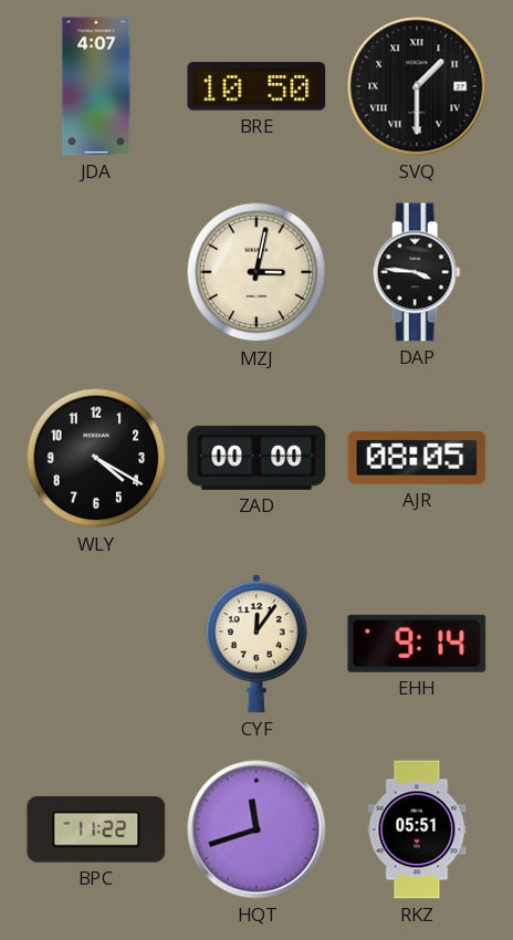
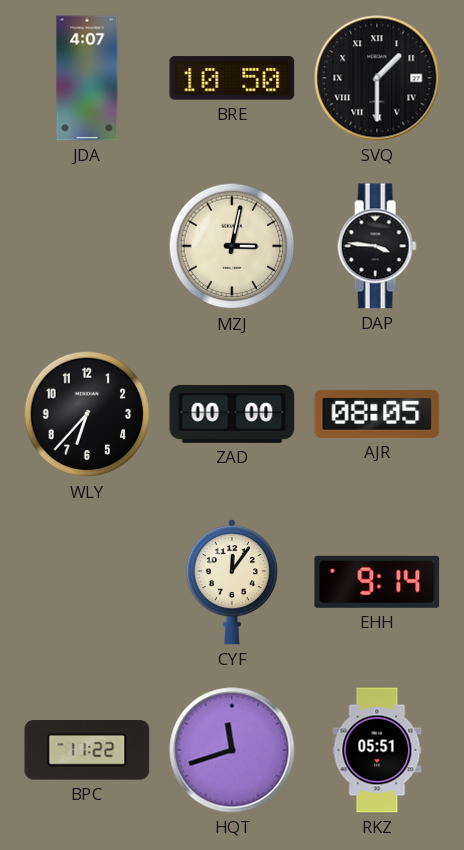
WLY: 4:20 -> 6:37
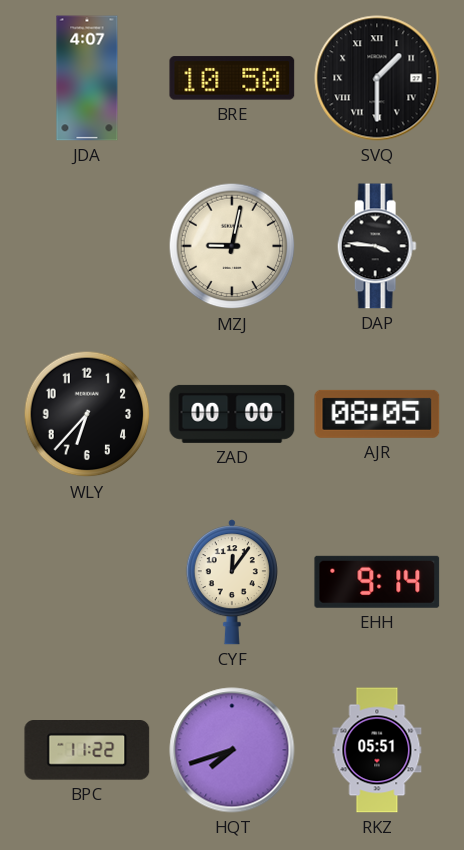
MZJ: 3:02 -> 9:02
HQT: 11:42 -> 7:42
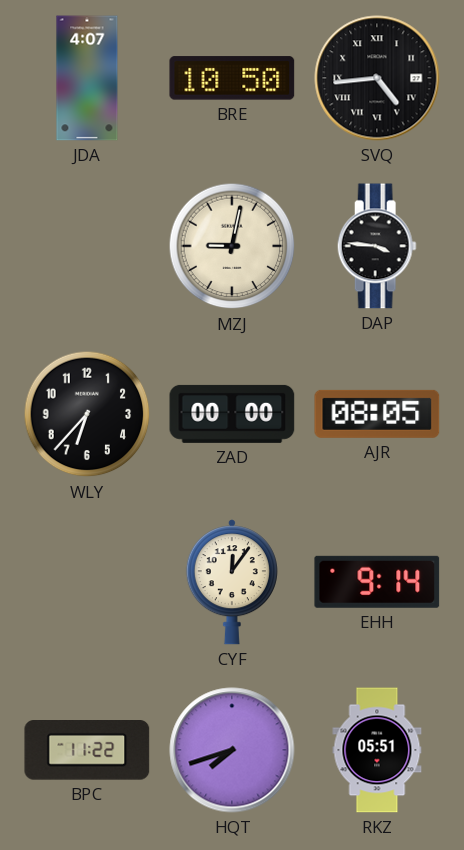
SVQ: 1:30 -> 4:44
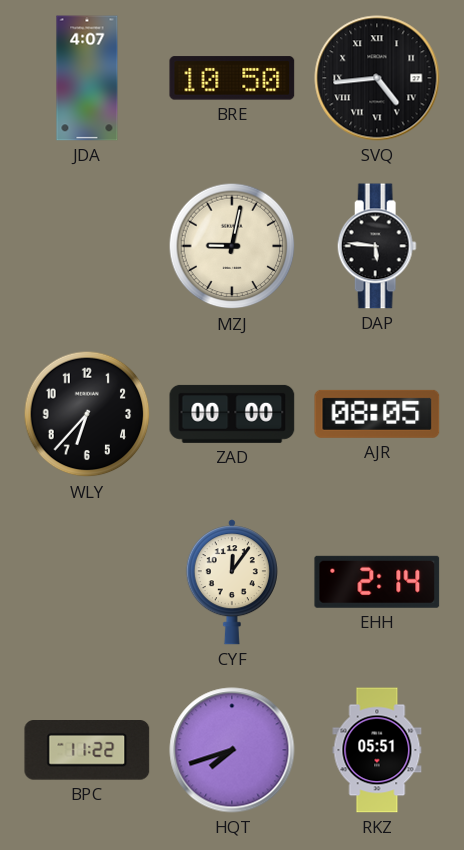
DAP: 3:46 -> 5:46
EHH: 9:14 -> 2:14
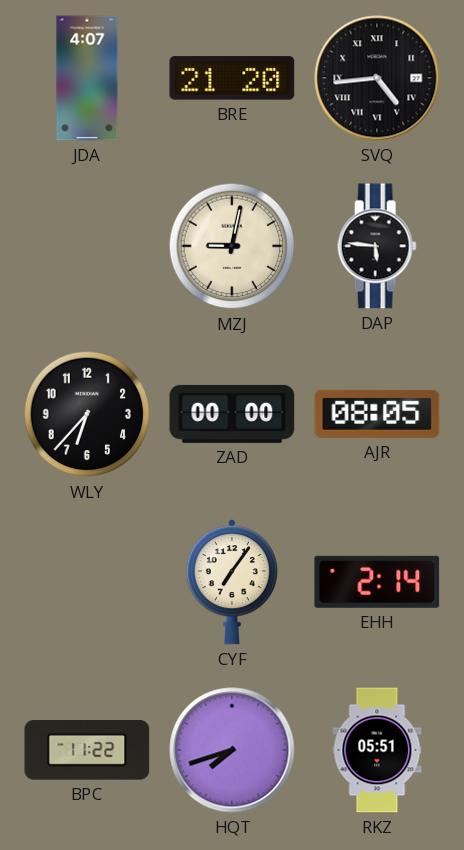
BRE: 10:50 -> 21:20
CYF: 12:06 -> 7:06
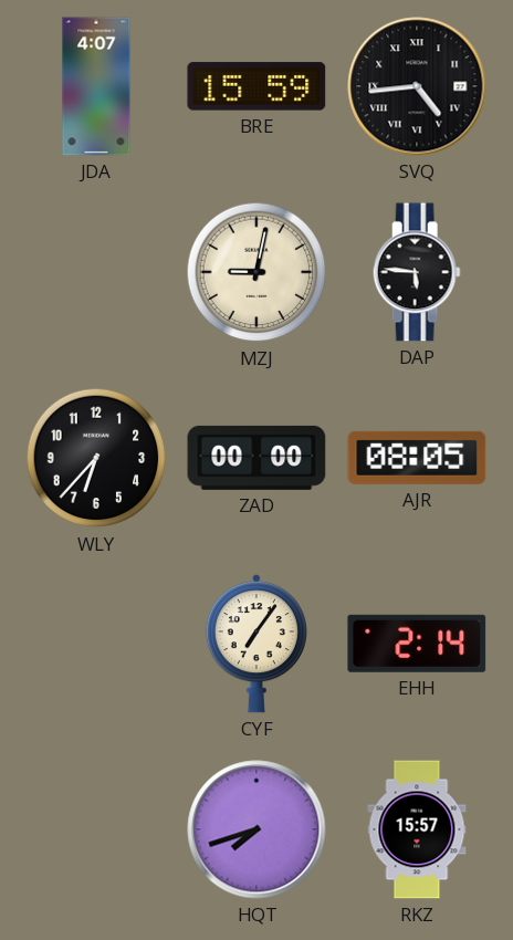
BRE: 21:20 -> 15:59
BPC: 11:22 -> none
RKZ: 05:51 -> 15:57
